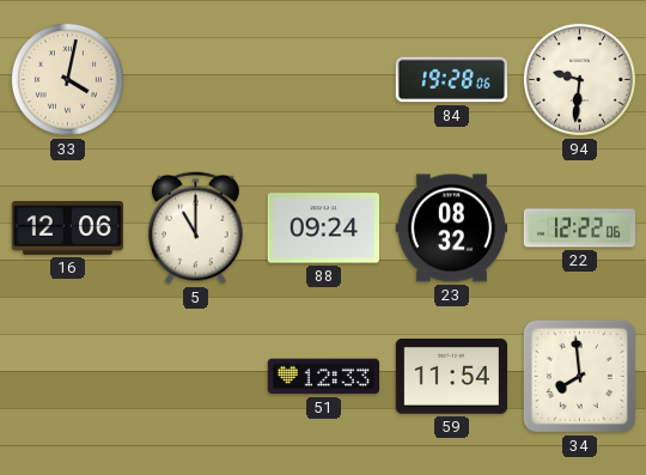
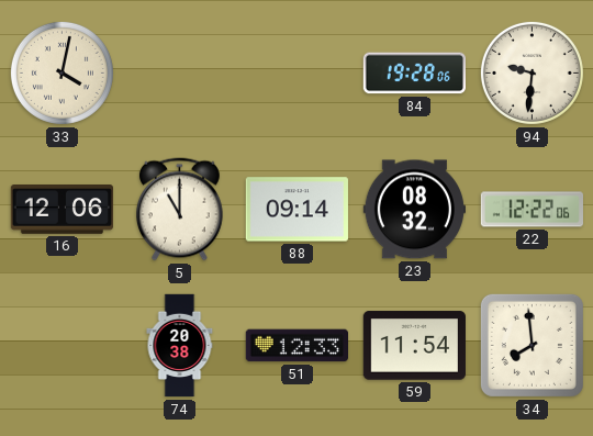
88: 09:24 -> 09:14
74: none -> 20:38
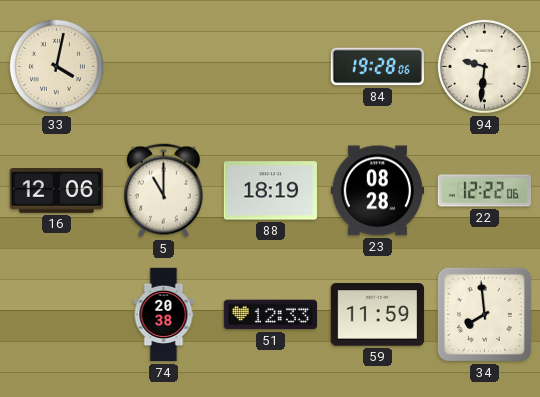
88: 09:14 -> 18:19
23: 08:32 -> 08:28
59: 11:54 -> 11:59
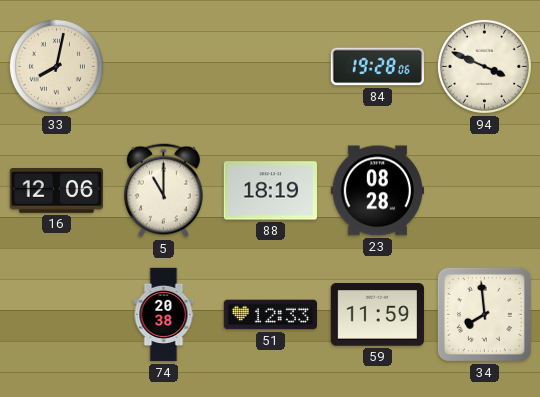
33: 4:02 -> 8:02
94: 9:31 -> 3:49
22: 12:22 -> none
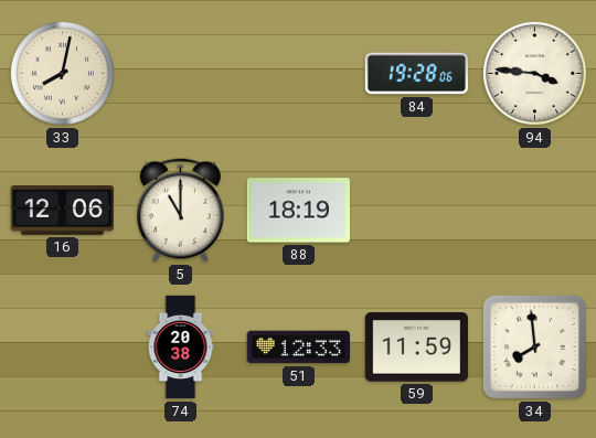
94: 3:49 -> 3:46
23: 08:28 -> none
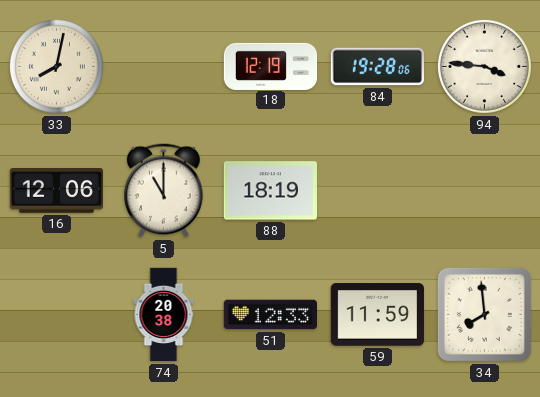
18: none -> 12:19
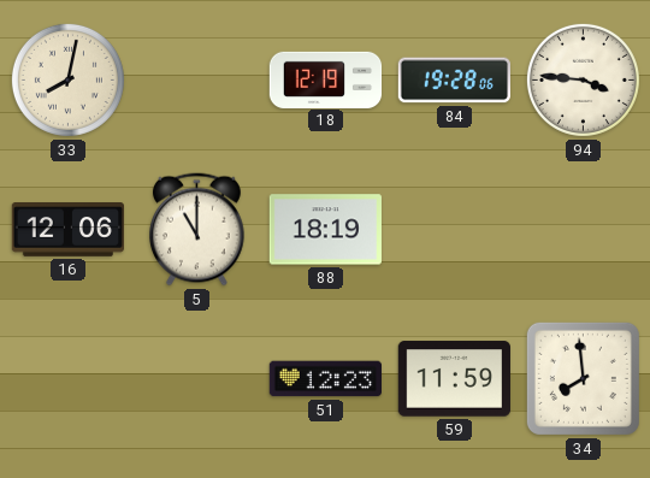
74: 20:38 -> none
51: 12:33 -> 12:23
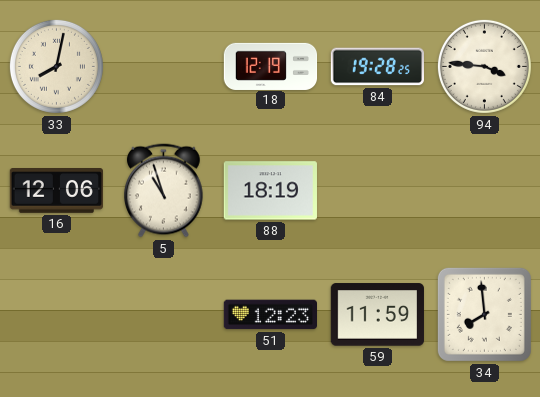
84: 19:28:06 -> 19:28:25
5: 11:00 -> 10:57
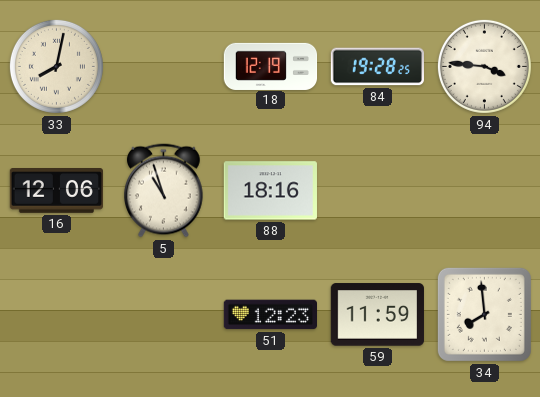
88: 18:19 -> 18:16
